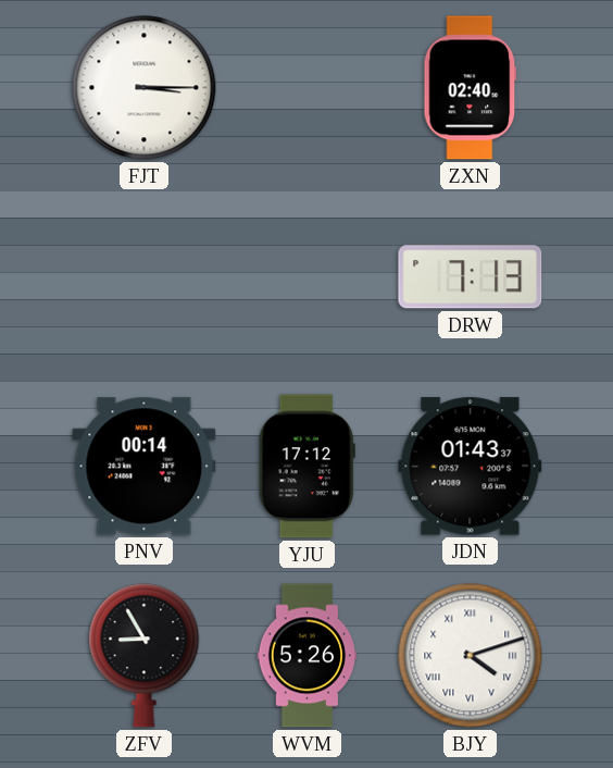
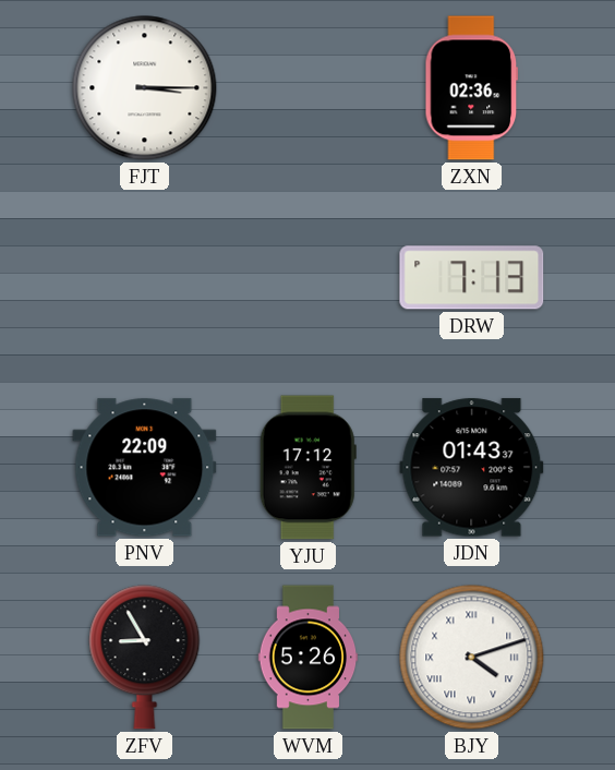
ZXN: 02:40 -> 02:36
PNV: 00:14 -> 22:09
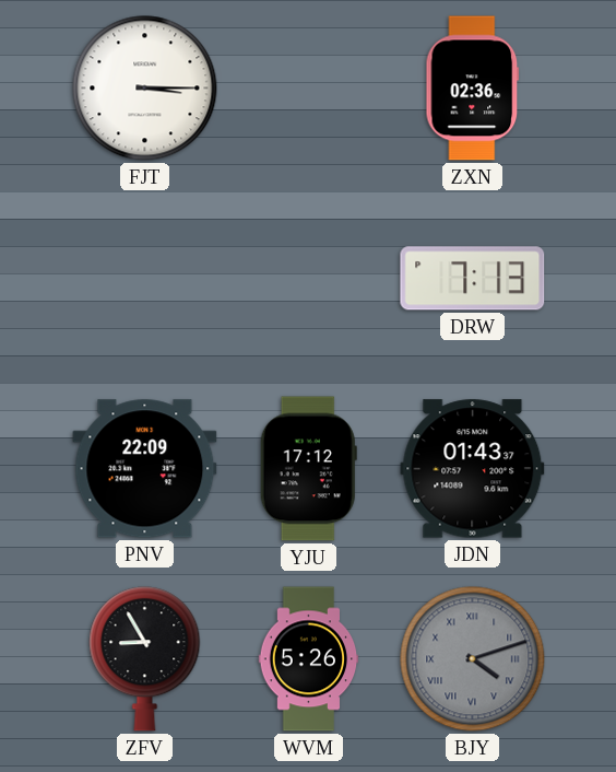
BJY dial: white -> grey
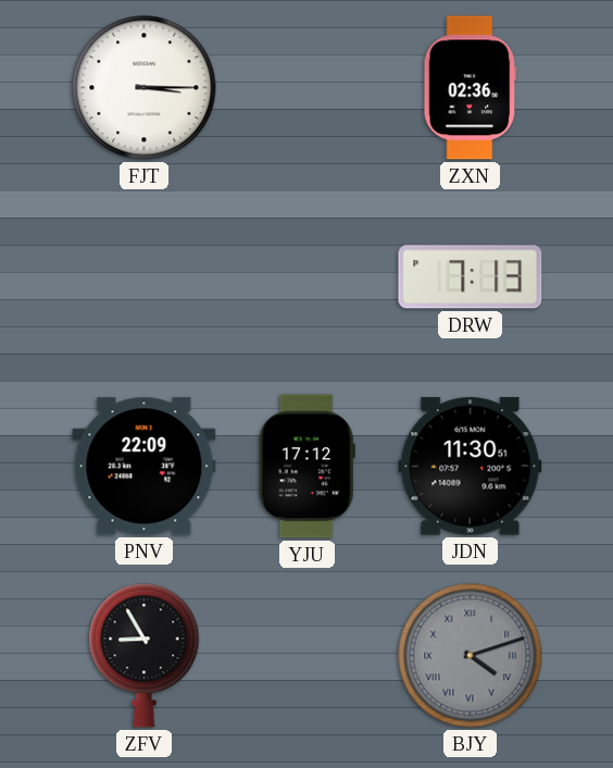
JDN: 01:43 -> 11:30
WVM: 5:26 -> none
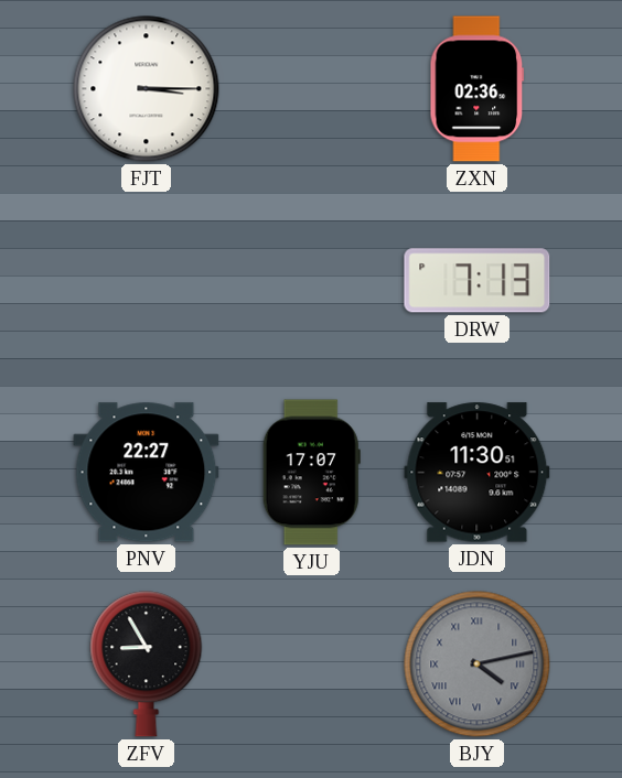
PNV: 22:09 -> 22:27
YJU: 17:12 -> 17:07
BJY: 4:12 -> 4:13
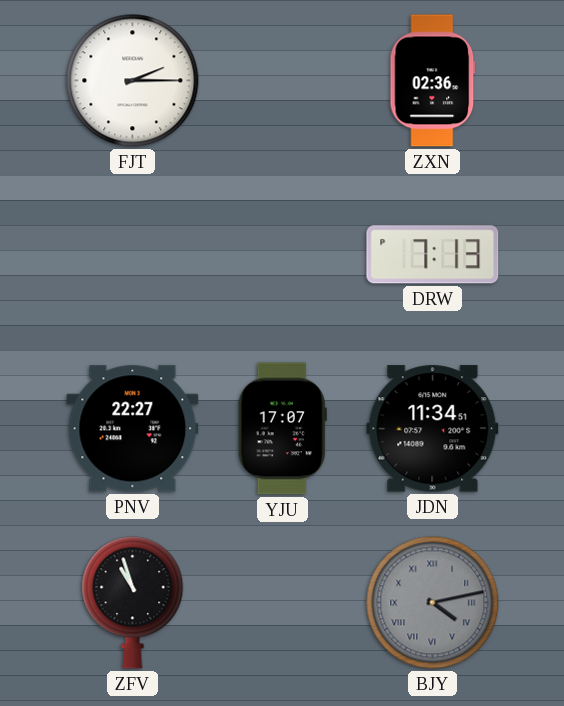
FJT: 3:15 -> 2:15
JDN: 11:30 -> 11:34
ZFV: 8:55 -> 10:57
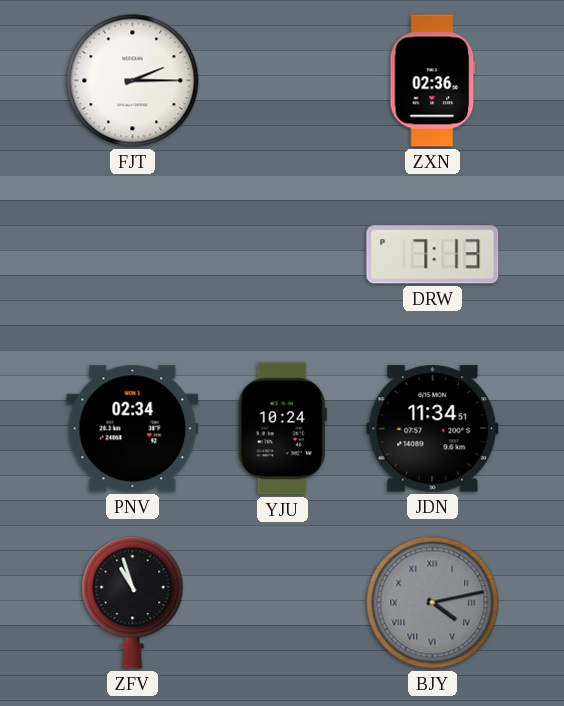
PNV: 22:27 -> 02:34
YJU: 17:07 -> 10:24
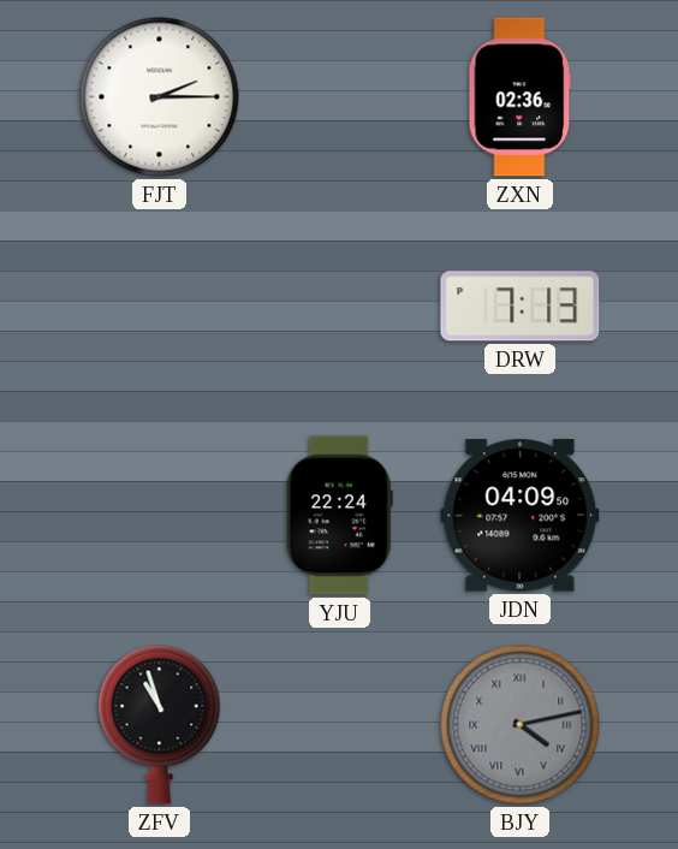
PNV: 02:34 -> none
YJU: 10:24 -> 22:24
JDN: 11:34 -> 04:09
